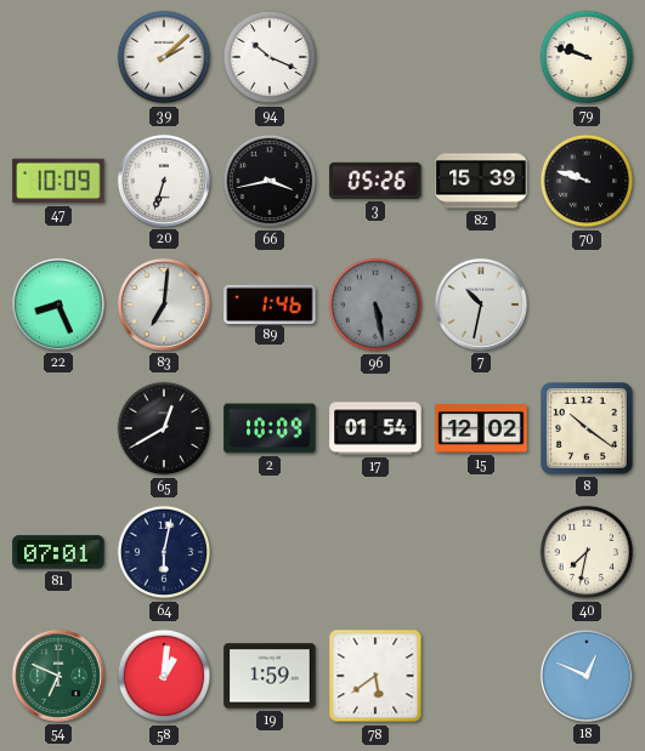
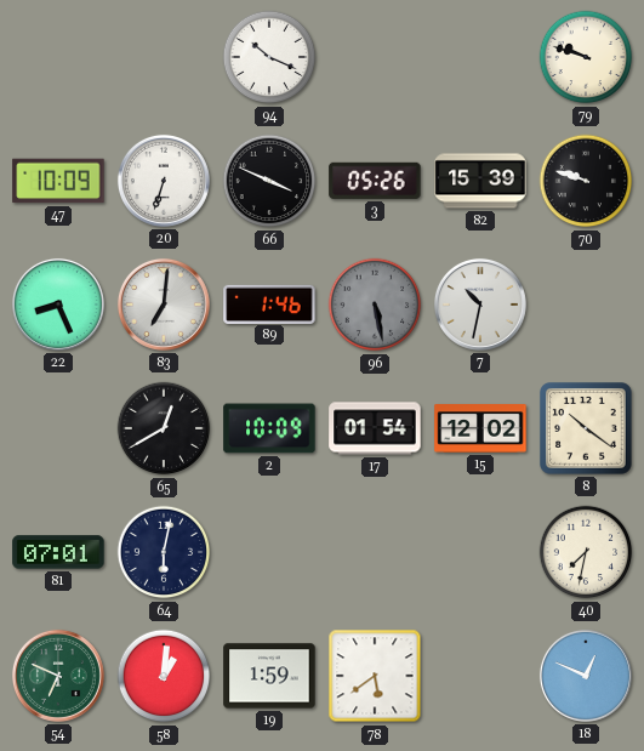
39: 2:08 -> none
66: 3:43 -> 3:49
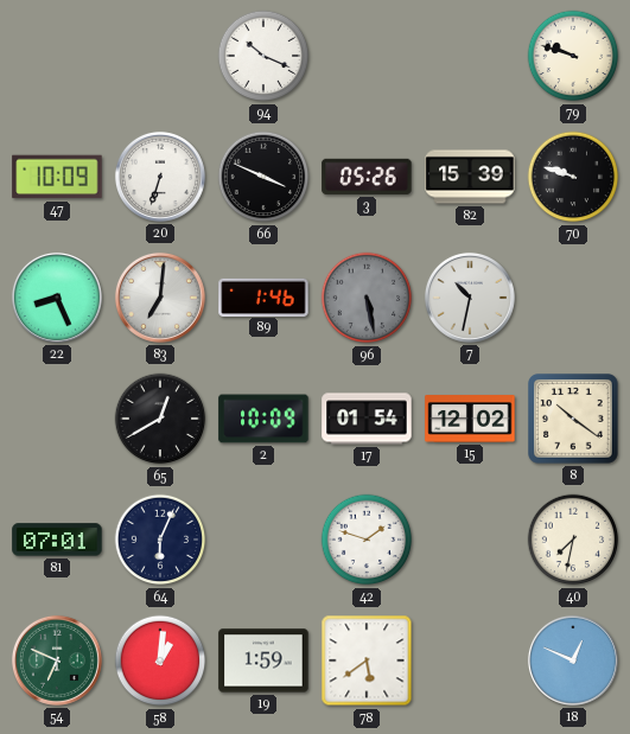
64: 6:02 -> 6:04
42: none -> 1:48
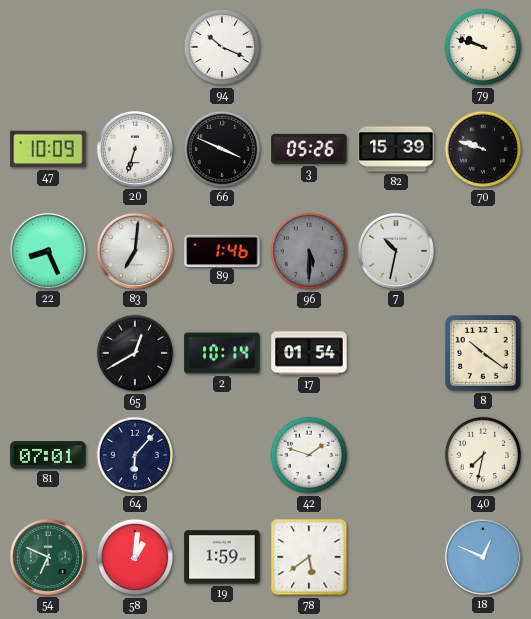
96: 5:28 -> 5:30
2: 10:09 -> 10:14
15: 12:02 -> none
64: 6:04 -> 6:07
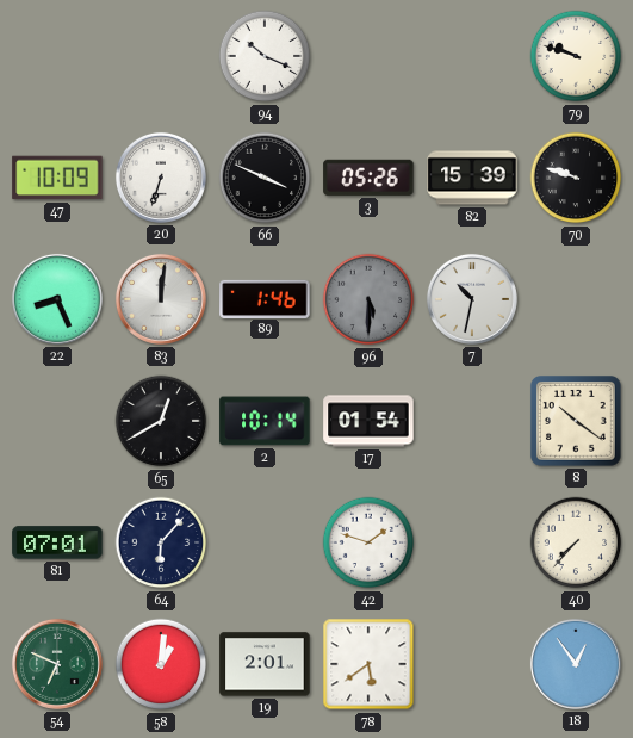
83: 7:01 -> 12:01
40: 7:32 -> 7:37
19: 1:59 -> 2:01
18: 12:49 -> 12:54
